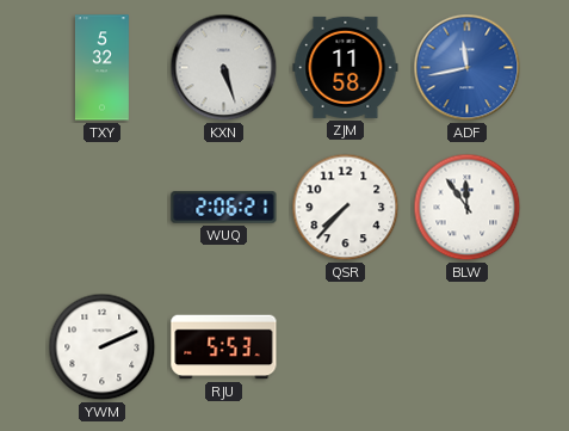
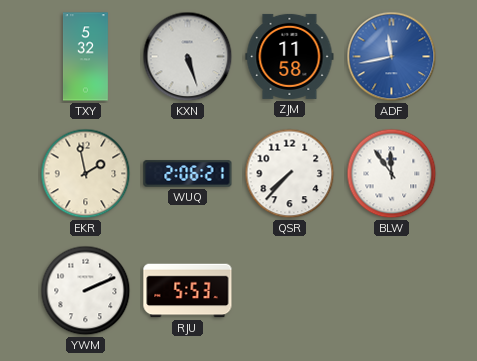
EKR: none -> 1:58
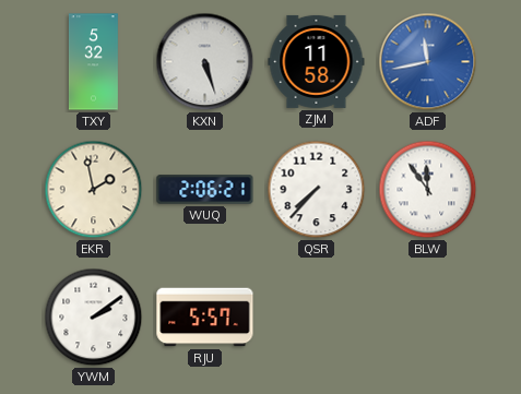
YWM: 2:11 -> 2:09
RJU: 5:53 -> 5:57
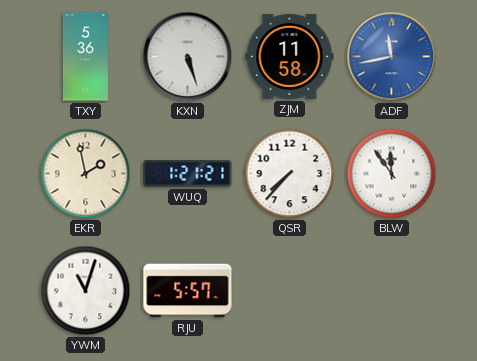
TXY: 5:32 -> 5:36
WUQ: 2:06 -> 1:21
YWM: 2:09 -> 11:03
